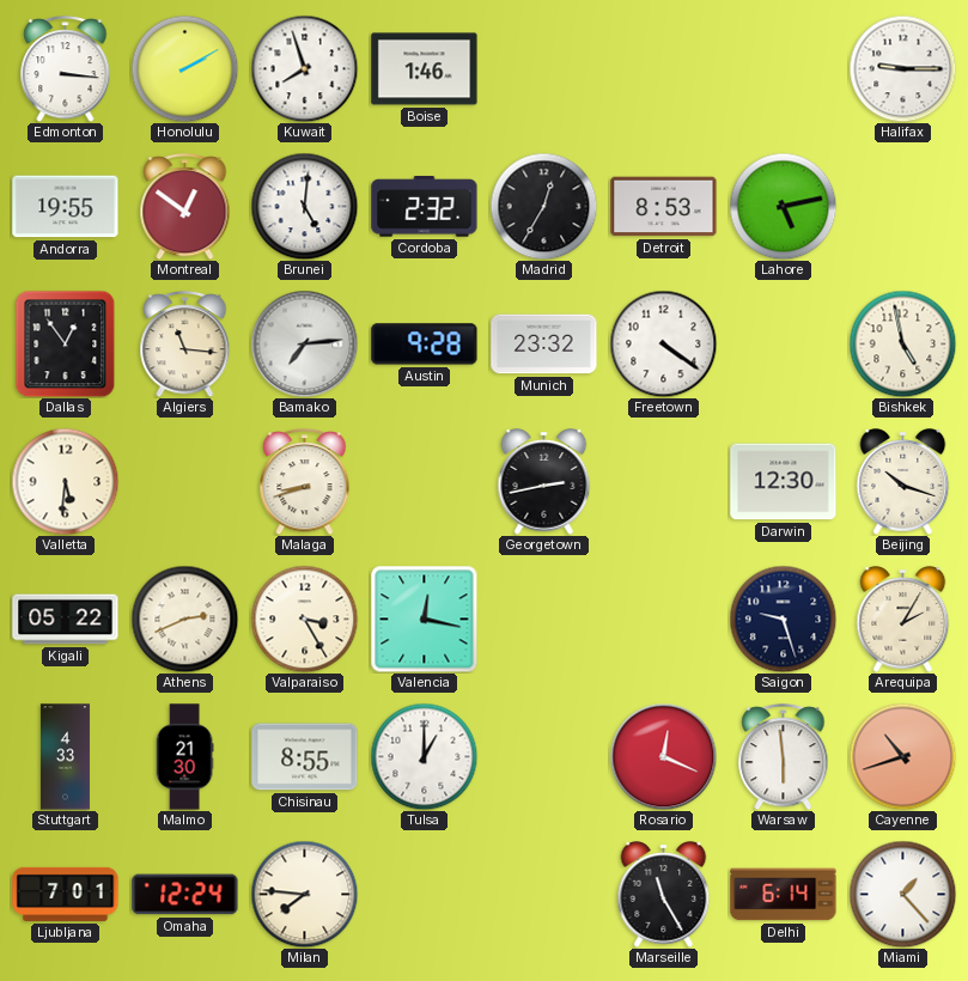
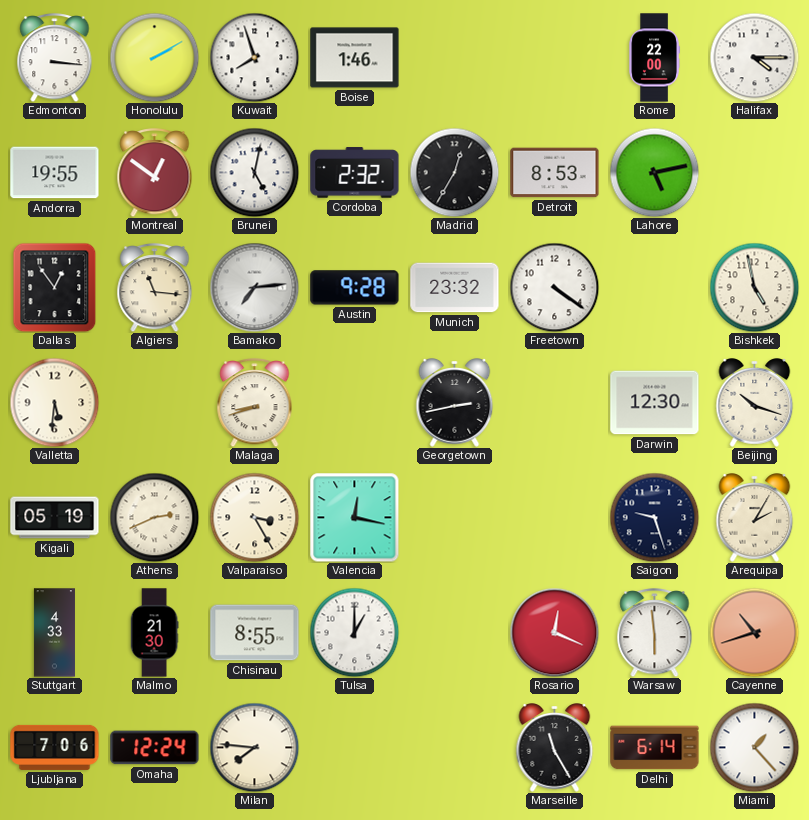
Rome: none -> 22:00
Halifax: 9:15 -> 4:15
Brunei: 5:01 -> 5:02
Kigali: 05:22 -> 05:19
Ljubljana: 7:01 -> 7:06
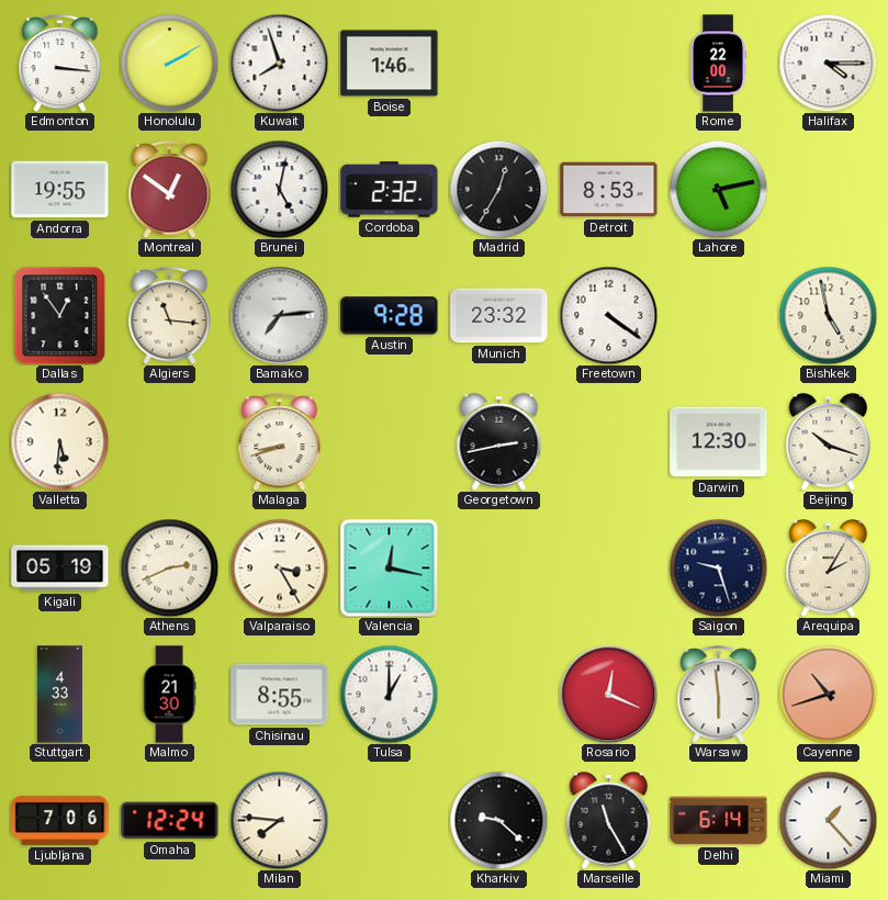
Kharkiv: none -> 9:22
